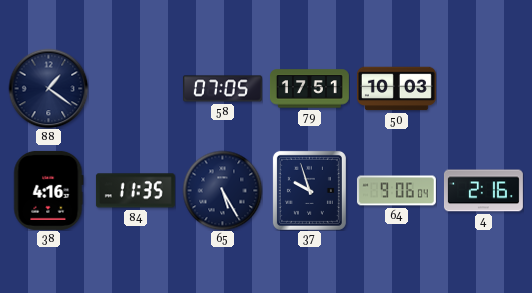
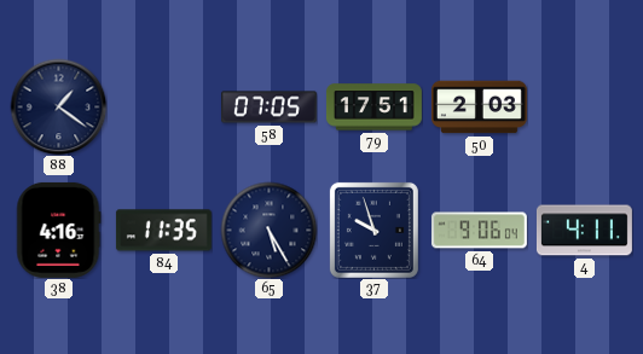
50: 10:03 -> 2:03
4: 2:16 -> 4:11
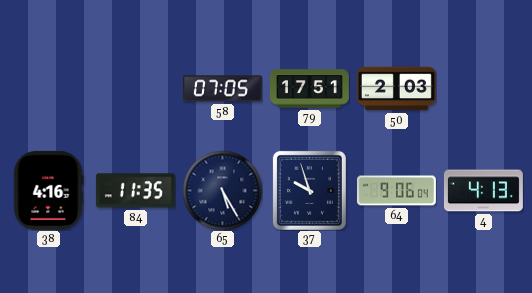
88: 1:21 -> none
4: 4:11 -> 4:13
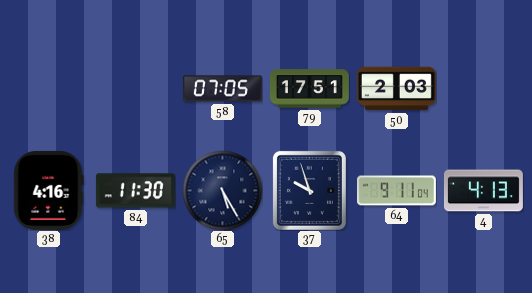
84: 11:35 -> 11:30
64: 9:06 -> 9:11
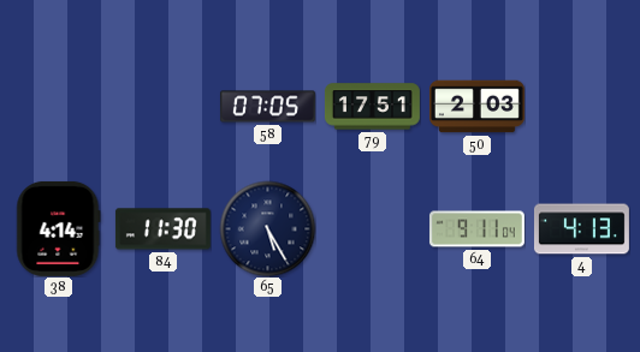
38: 4:16 -> 4:14
37: 9:57 -> none
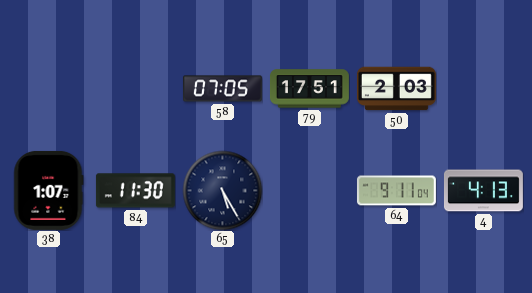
38: 4:14 -> 1:07
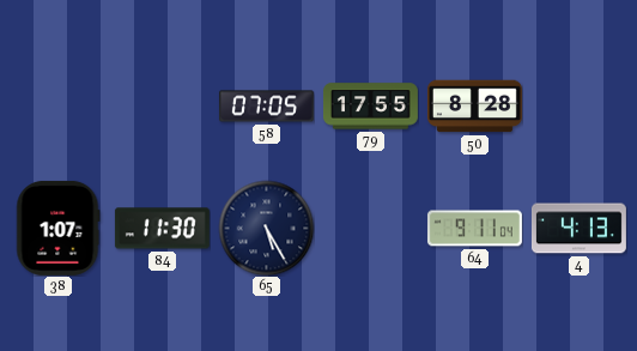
79: 17:51 -> 17:55
50: 2:03 -> 8:28
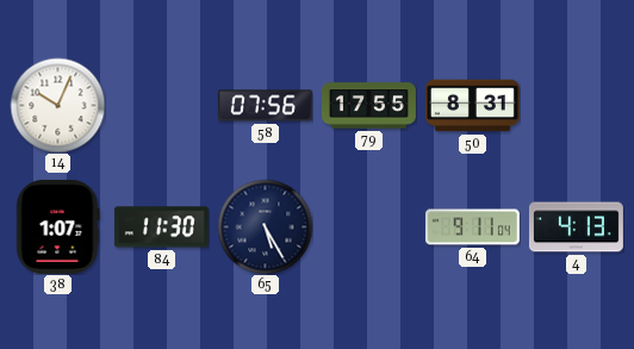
14: none -> 10:04
58: 07:05 -> 07:56
50: 8:28 -> 8:31
